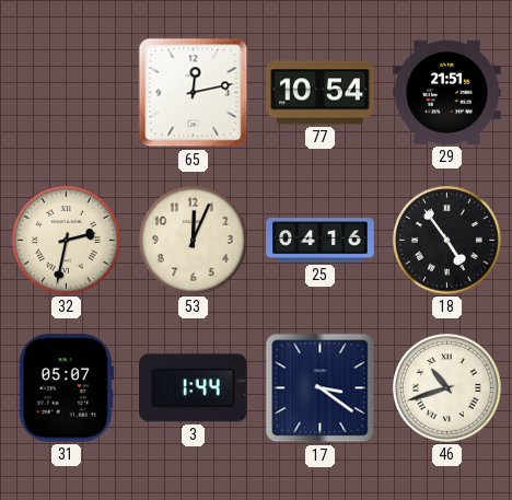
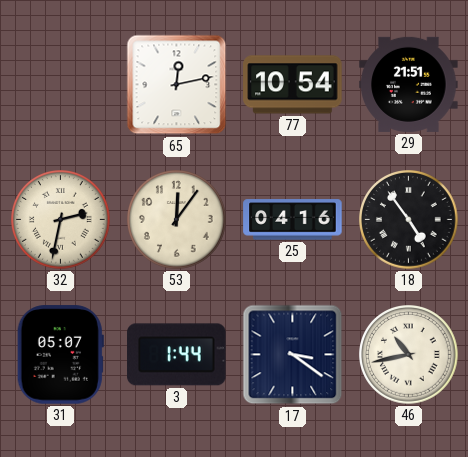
53: 12:04 -> 12:06
46: 10:42 -> 10:43
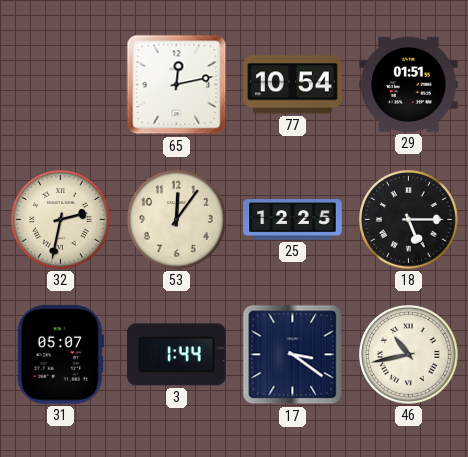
29: 21:51 -> 01:51
25: 04:16 -> 12:25
18: 4:54 -> 5:15
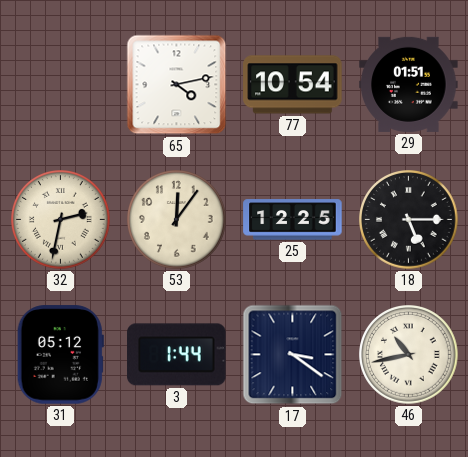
65: 12:13 -> 4:13
31: 05:07 -> 05:12
